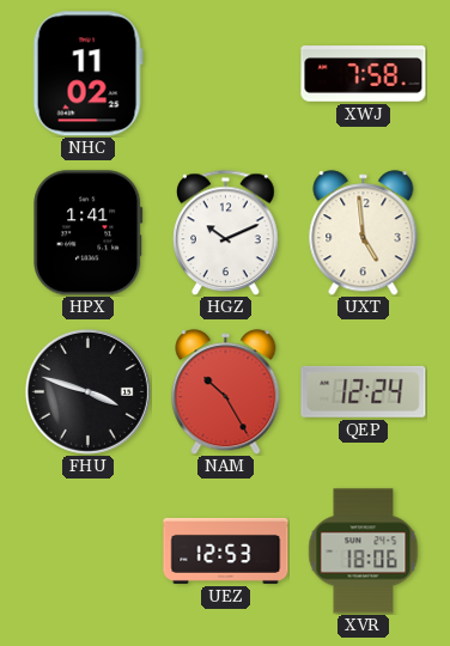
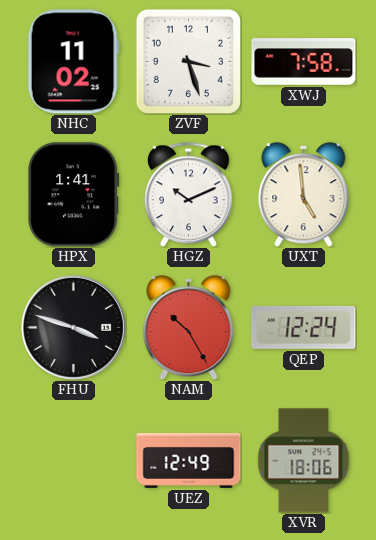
ZVF: none -> 3:27
UEZ: 12:53 -> 12:49
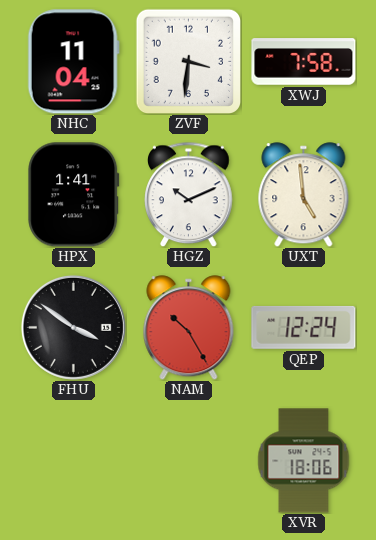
NHC: 11:02 -> 11:04
ZVF: 3:27 -> 3:31
FHU: 3:48 -> 3:51
UEZ: 12:49 -> none
